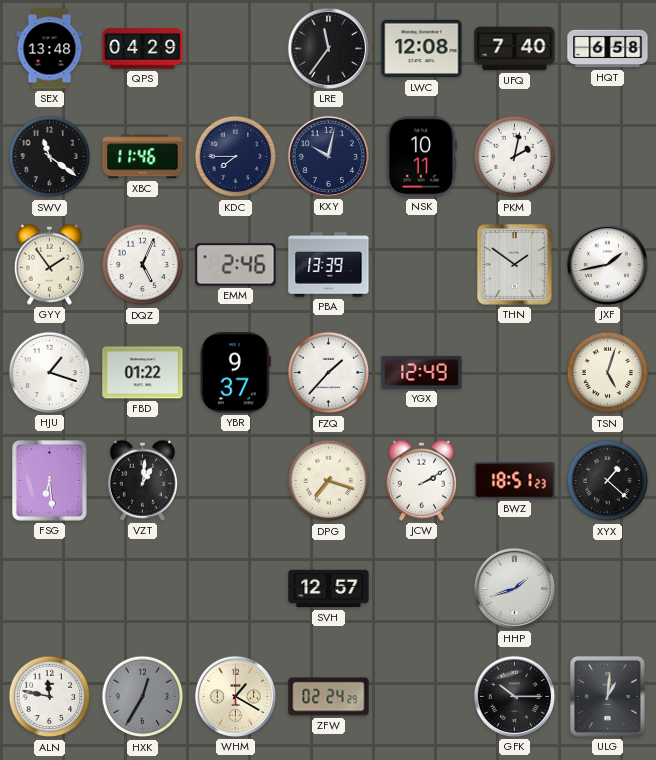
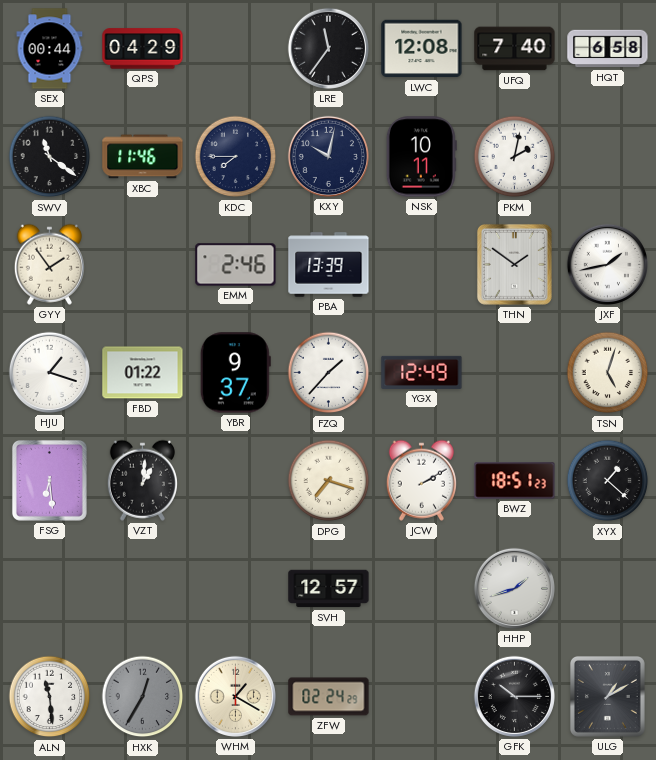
SEX: 13:48 -> 00:44
DQZ: 5:04 -> none
ALN: 11:47 -> 11:29
ULG: 1:01 -> 1:10
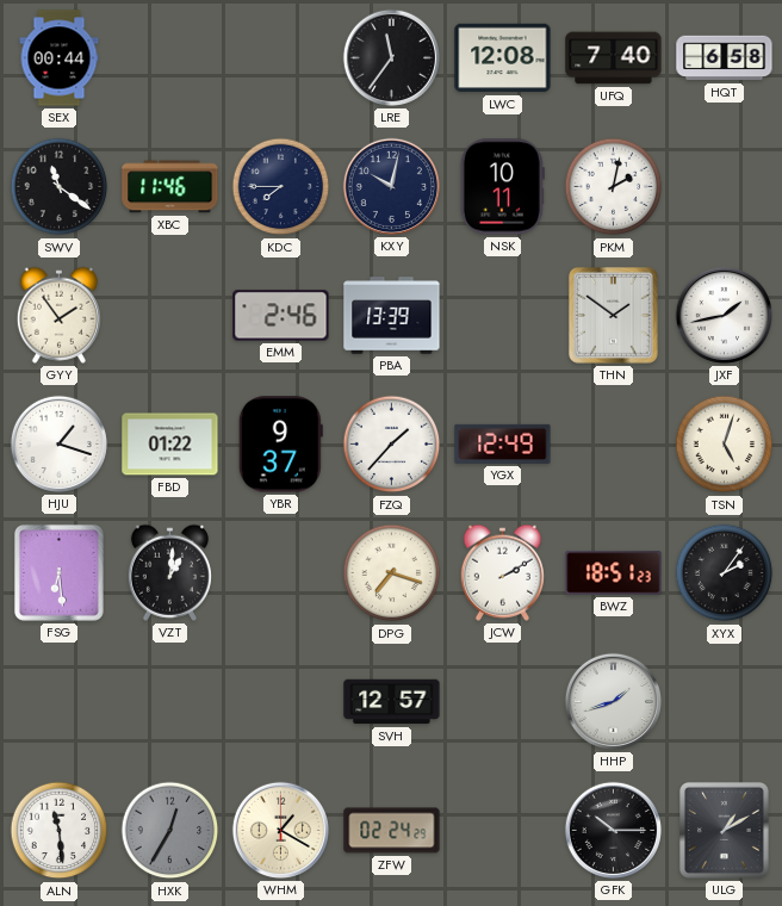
QPS: 04:29 -> none
XYX: 1:22 -> 2:06
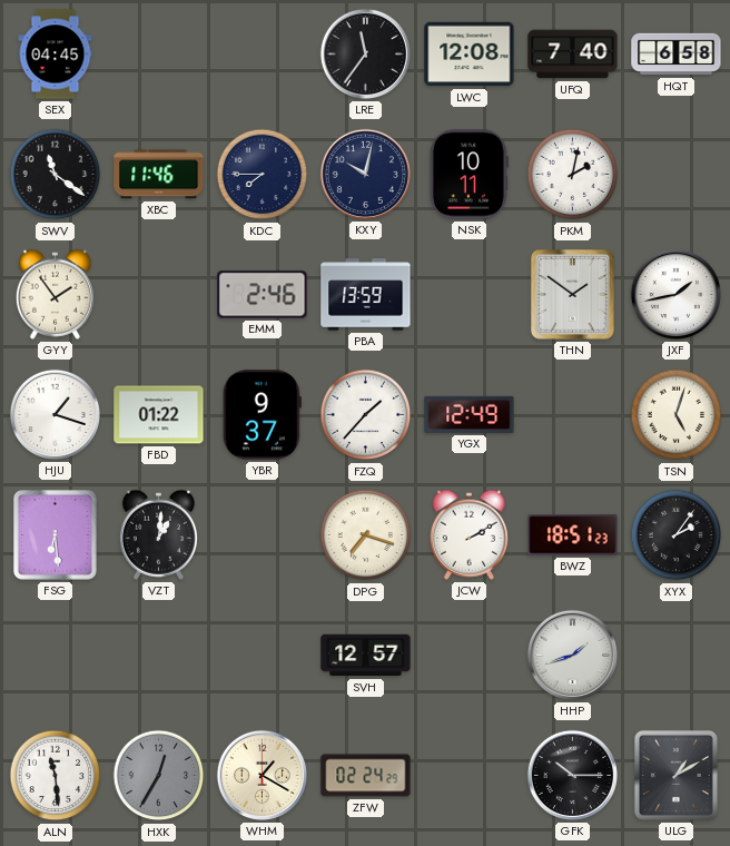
SEX: 00:44 -> 04:45
PBA: 13:39 -> 13:59
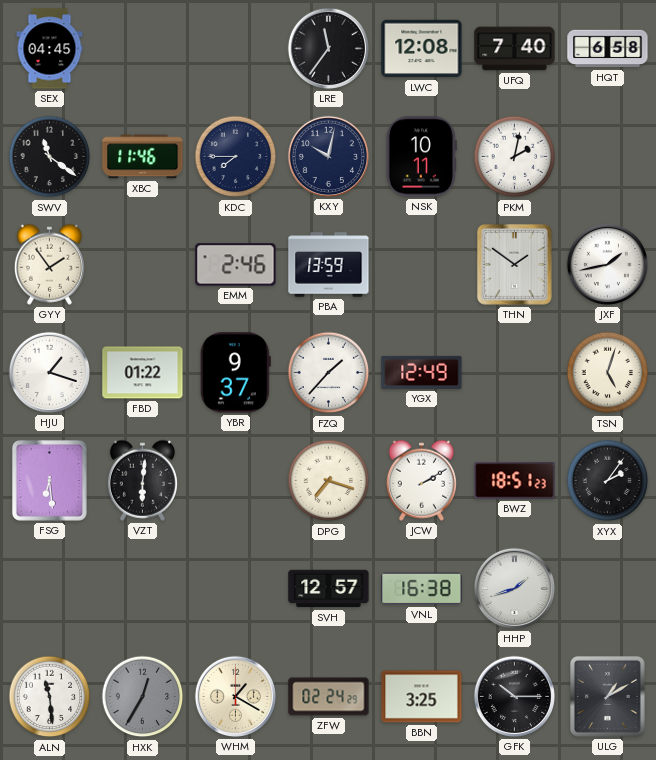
VZT: 1:01 -> 6:01
VNL: none -> 16:38
BBN: none -> 3:25
